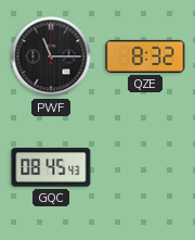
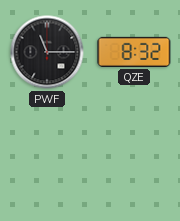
GQC: 08:45 -> none
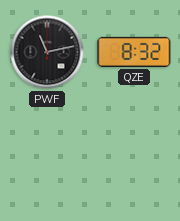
PWF: 11:15 -> 11:13
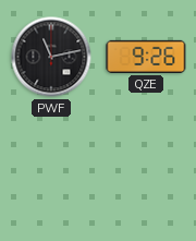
QZE: 8:32 -> 9:26
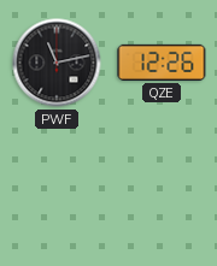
QZE: 9:26 -> 12:26
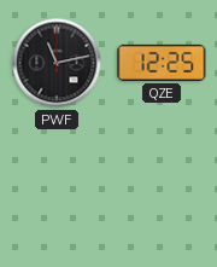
QZE: 12:26 -> 12:25
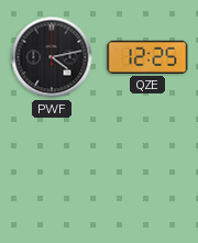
PWF: 11:13 -> 4:13
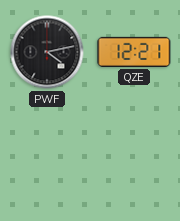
QZE: 12:25 -> 12:21
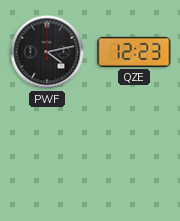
QZE: 12:21 -> 12:23
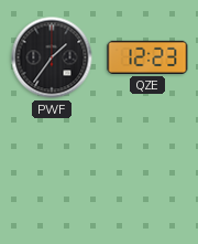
PWF: 4:13 -> 1:36
